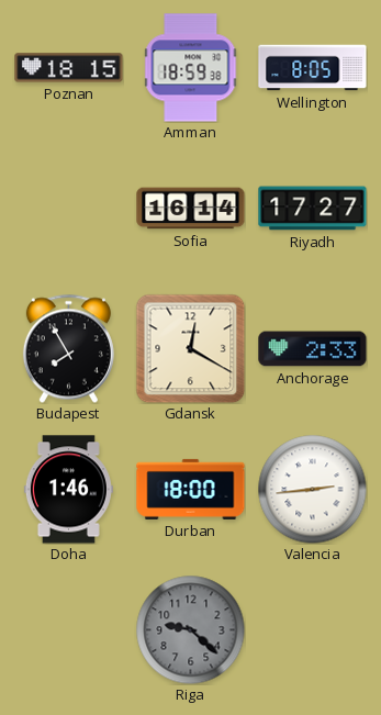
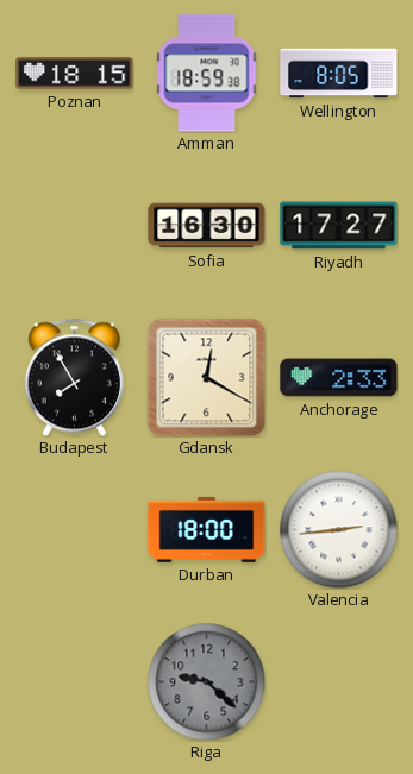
Sofia: 16:14 -> 16:30
Doha: 1:46 -> none
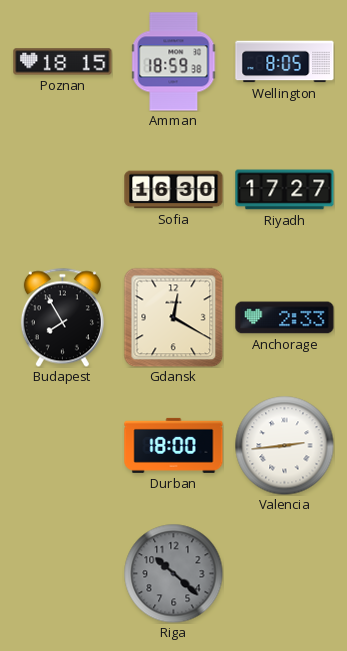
Riga: 9:22 -> 10:22
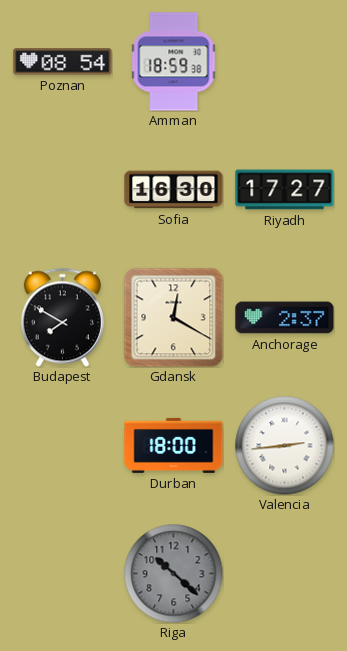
Poznan: 18:15 -> 08:54
Wellington: 8:05 -> none
Budapest: 7:55 -> 7:50
Anchorage: 2:33 -> 2:37
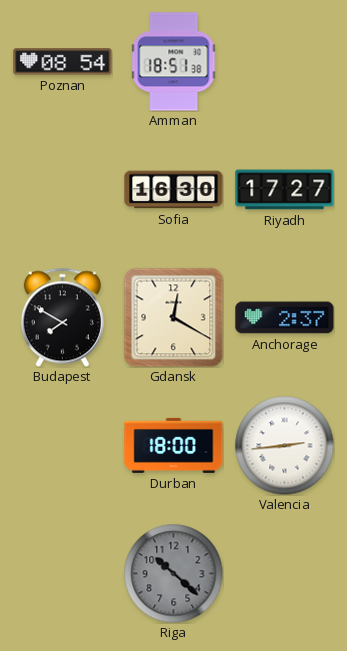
Amman: 18:59 -> 18:51
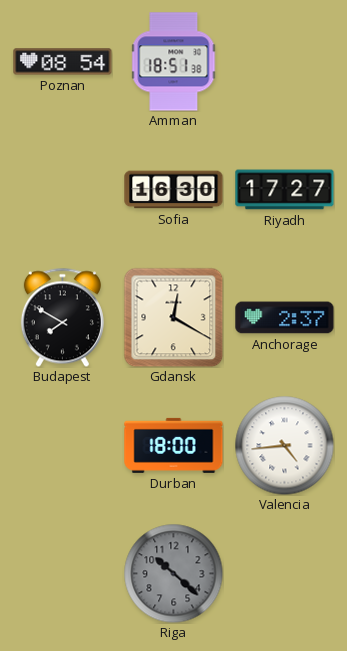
Valencia: 2:44 -> 4:44
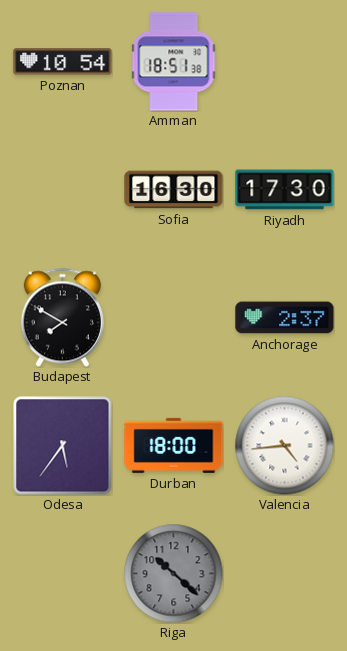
Poznan: 08:54 -> 10:54
Riyadh: 17:27 -> 17:30
Gdansk: 12:20 -> none
Odesa: none -> 5:36
